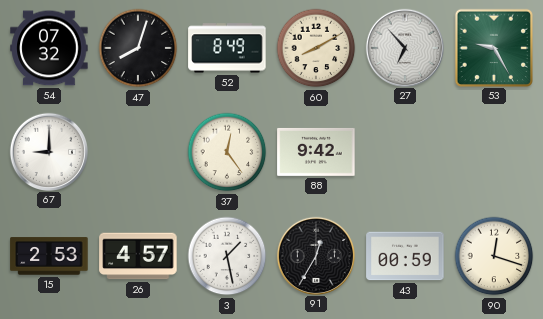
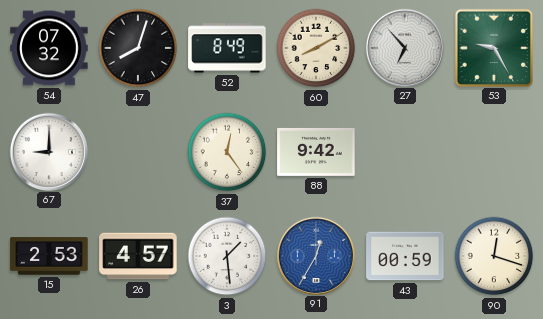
3: 1:28 -> 1:29
91 dial: black -> blue
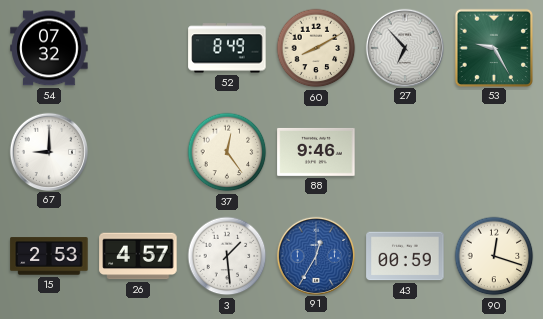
47: 8:03 -> none
88: 9:42 -> 9:46
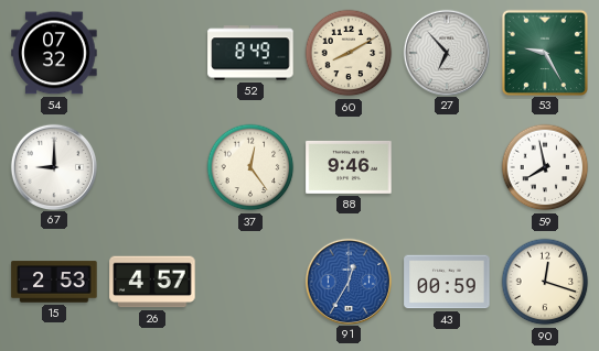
59: none -> 7:58
3: 1:29 -> none
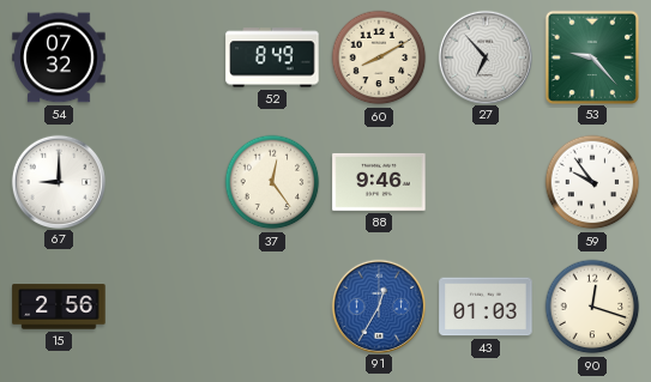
53: 9:25 -> 9:23
59: 7:58 -> 9:54
15: 2:53 -> 2:56
26: 4:57 -> none
43: 00:59 -> 01:03
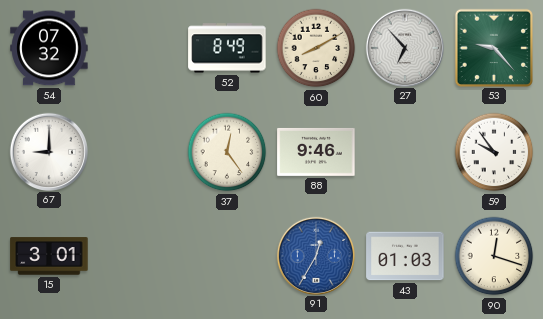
15: 2:56 -> 3:01
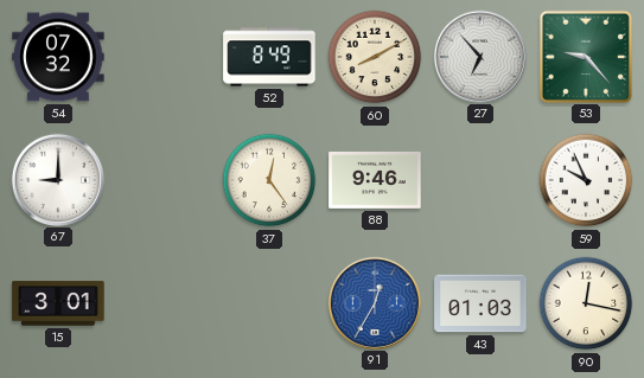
59: 9:54 -> 9:56
90: 12:18 -> 12:17
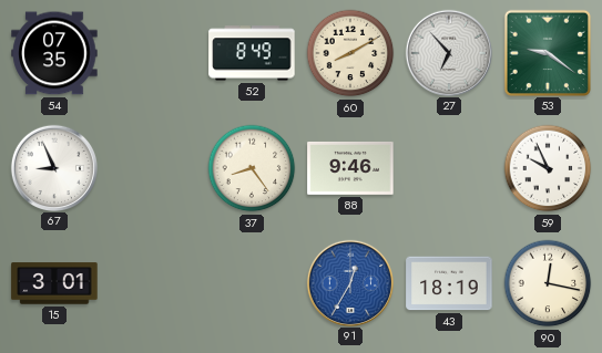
54: 07:32 -> 07:35
53: 9:23 -> 9:21
67: 9:00 -> 8:56
37: 12:24 -> 8:24
43: 01:03 -> 18:19
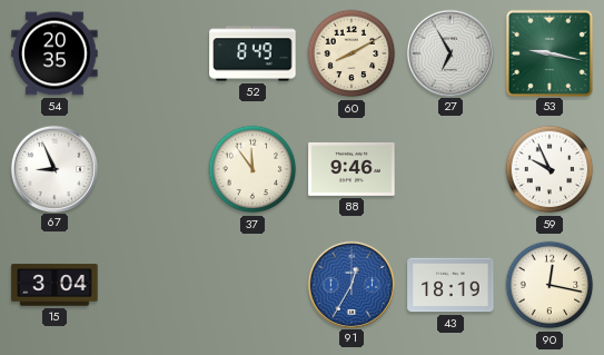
54: 07:35 -> 20:35
27: 6:53 -> 6:55
53: 9:21 -> 9:17
37: 8:24 -> 11:54
15: 3:01 -> 3:04
